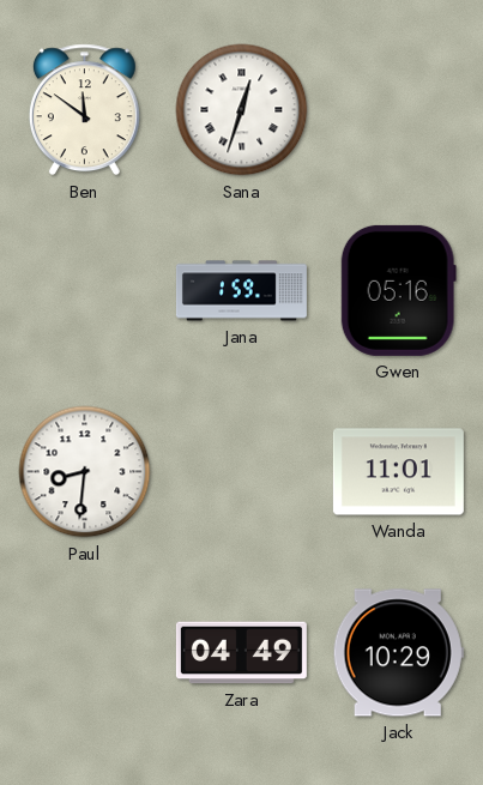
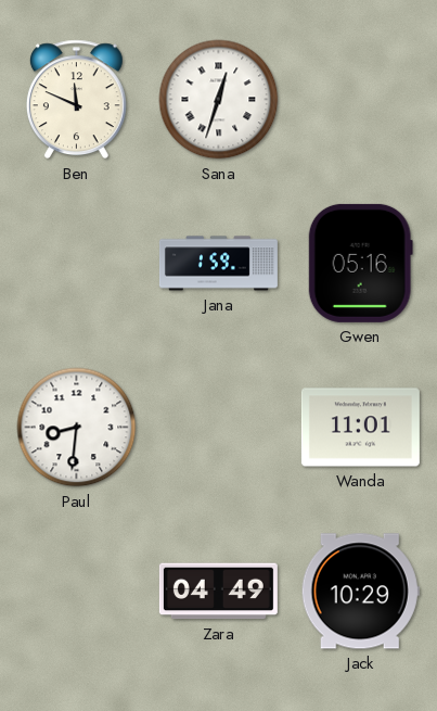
Ben: 11:51 -> 11:49
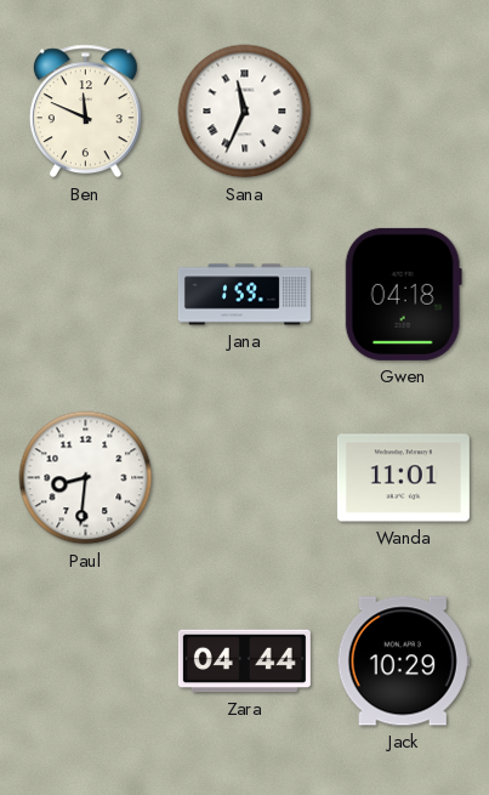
Sana: 12:33 -> 11:34
Gwen: 05:16 -> 04:18
Zara: 04:49 -> 04:44
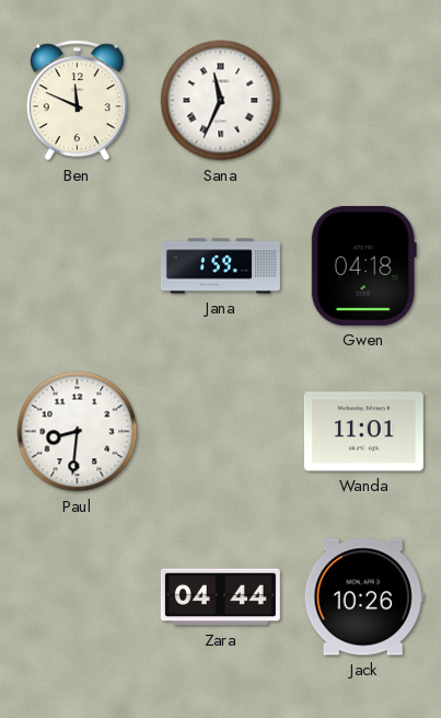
Jack: 10:29 -> 10:26
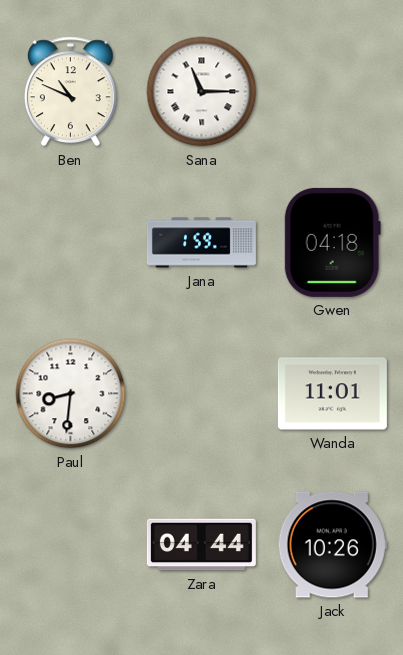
Ben: 11:49 -> 10:49
Sana: 11:34 -> 11:15
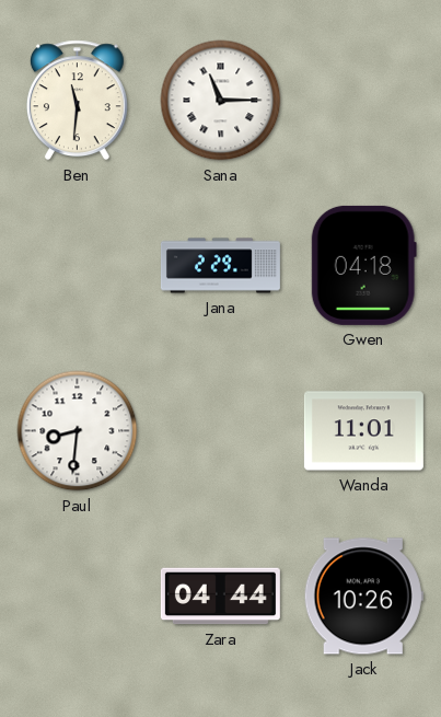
Ben: 10:49 -> 11:31
Jana: 1:59 -> 2:29
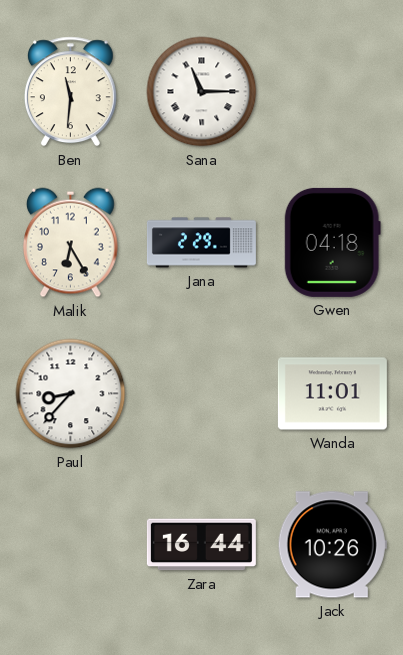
Malik: none -> 6:25
Paul: 8:31 -> 8:37
Zara: 04:44 -> 16:44
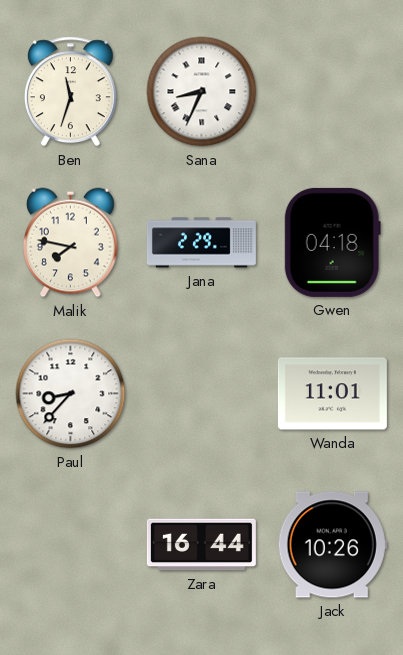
Ben: 11:31 -> 11:33
Sana: 11:15 -> 8:34
Malik: 6:25 -> 7:47
